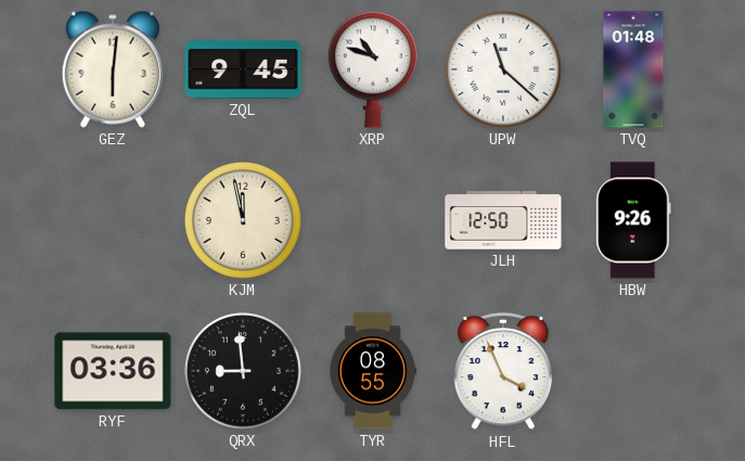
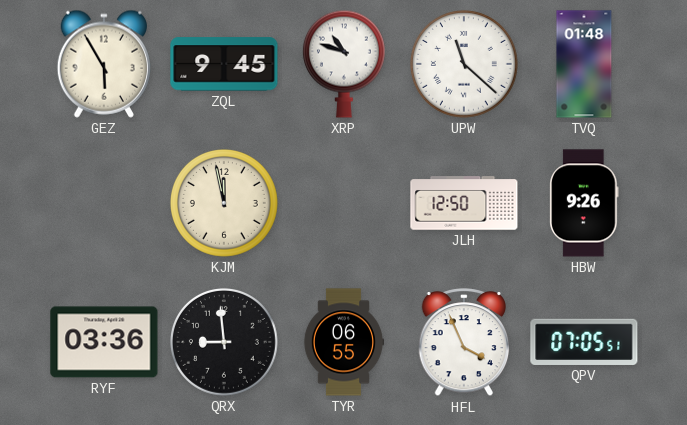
GEZ: 6:01 -> 5:55
TYR: 08:55 -> 06:55
QPV: none -> 07:05
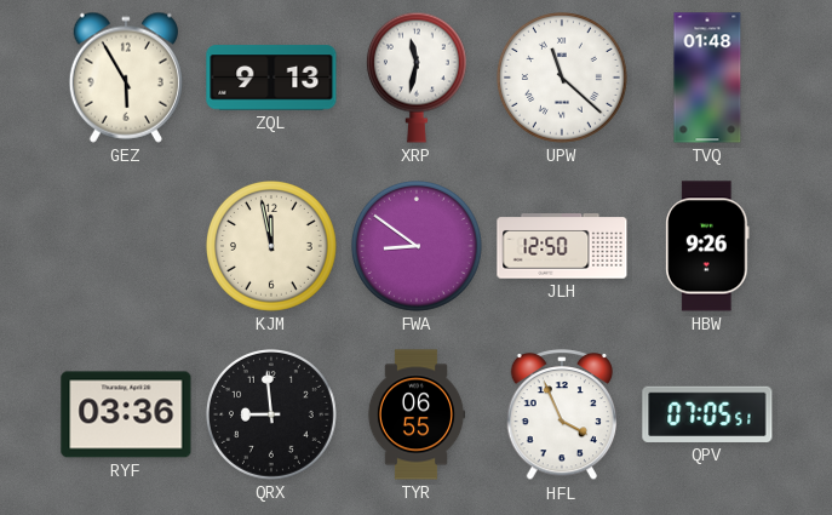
ZQL: 9:45 -> 9:13
XRP: 10:48 -> 11:32
FWA: none -> 8:51
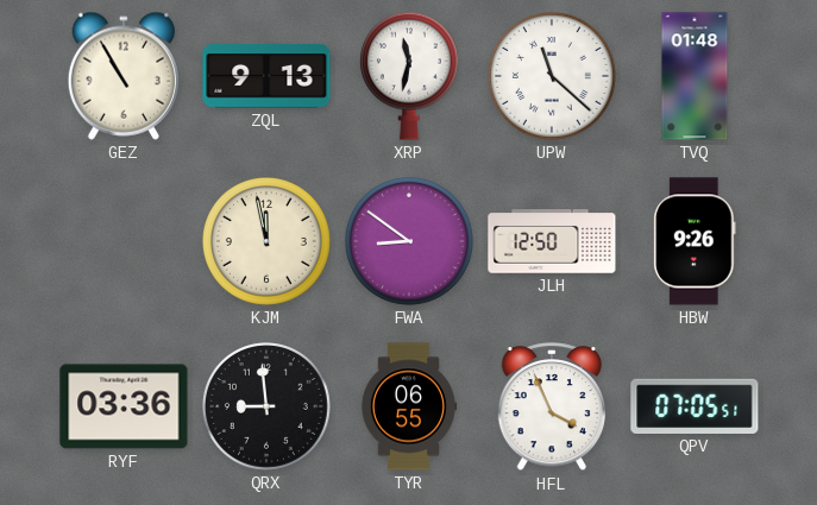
GEZ: 5:55 -> 10:55
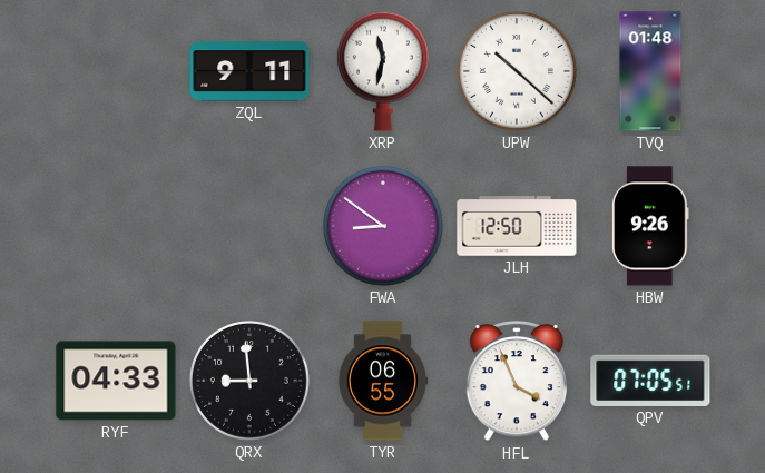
GEZ: 10:55 -> none
ZQL: 9:13 -> 9:11
UPW: 11:22 -> 10:22
KJM: 11:58 -> none
RYF: 03:36 -> 04:33
